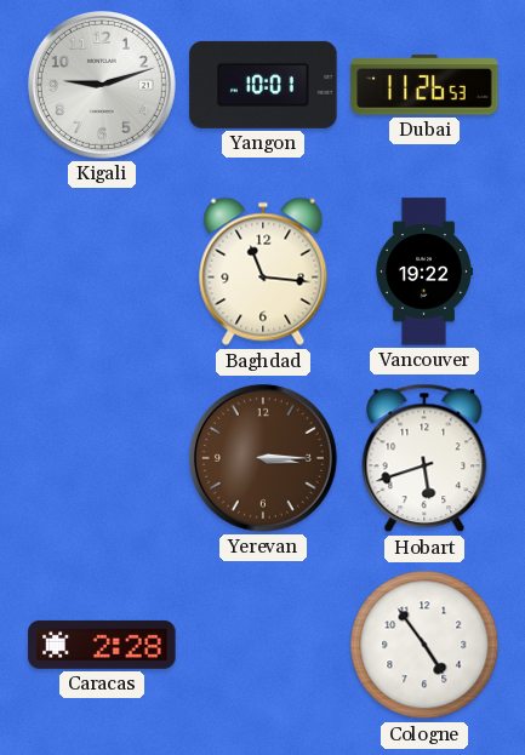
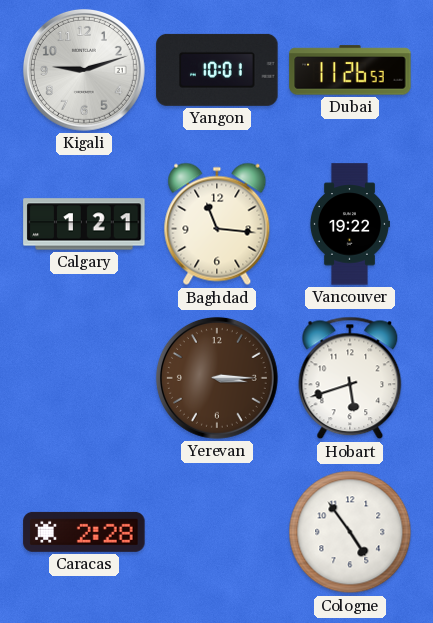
Calgary: none -> 1:21
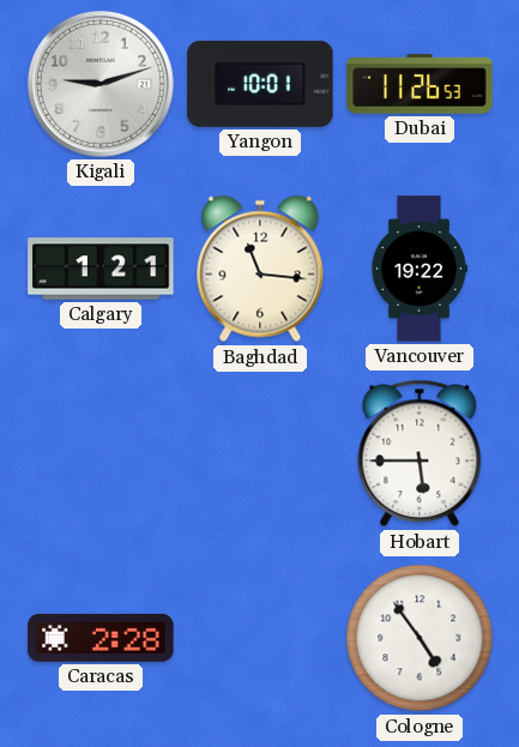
Yerevan: 3:15 -> none
Hobart: 5:42 -> 5:45
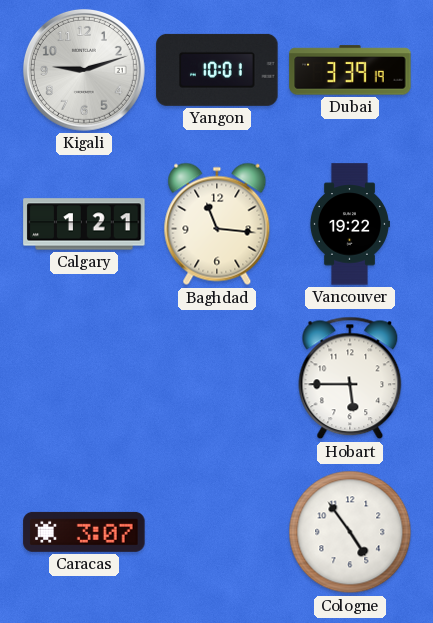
Dubai: 11:26 -> 3:39
Caracas: 2:28 -> 3:07
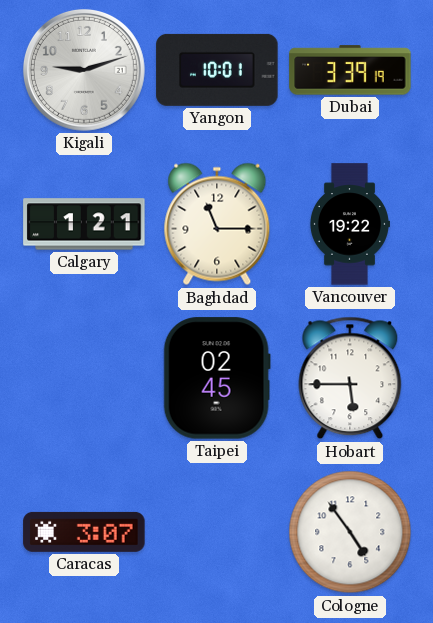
Baghdad: 11:16 -> 11:15
Taipei: none -> 02:45
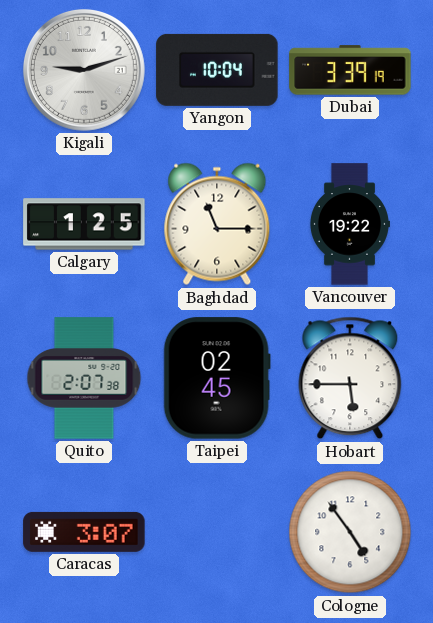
Yangon: 10:01 -> 10:04
Calgary: 1:21 -> 1:25
Quito: none -> 2:07
